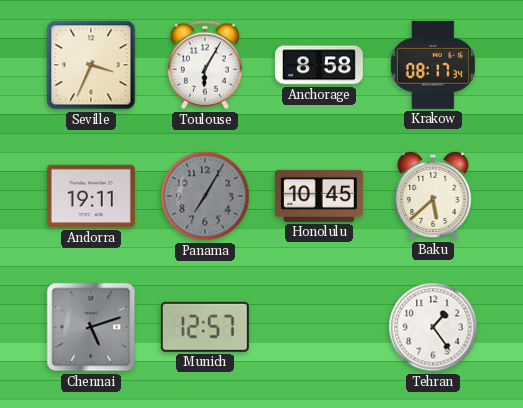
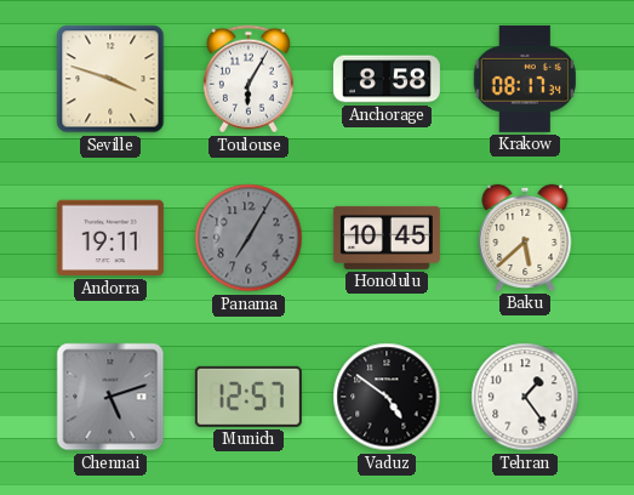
Seville: 3:34 -> 3:48
Vaduz: none -> 4:51
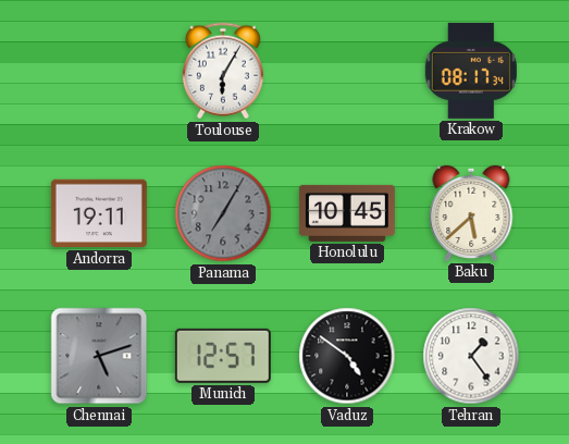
Seville: 3:48 -> none
Anchorage: 8:58 -> none
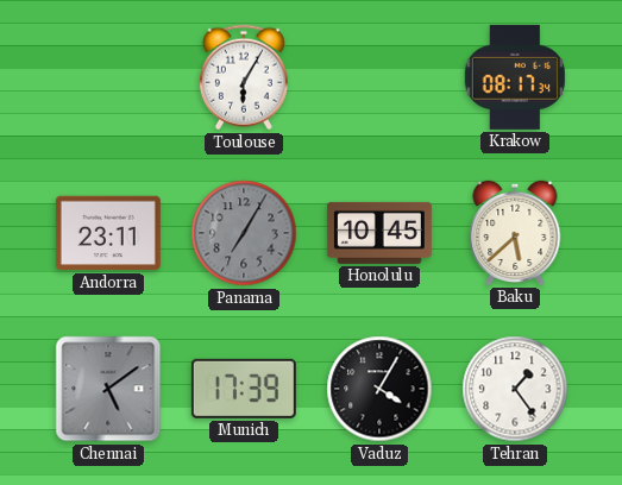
Andorra: 19:11 -> 23:11
Chennai: 5:12 -> 5:09
Munich: 12:57 -> 17:39
Vaduz: 4:51 -> 4:05
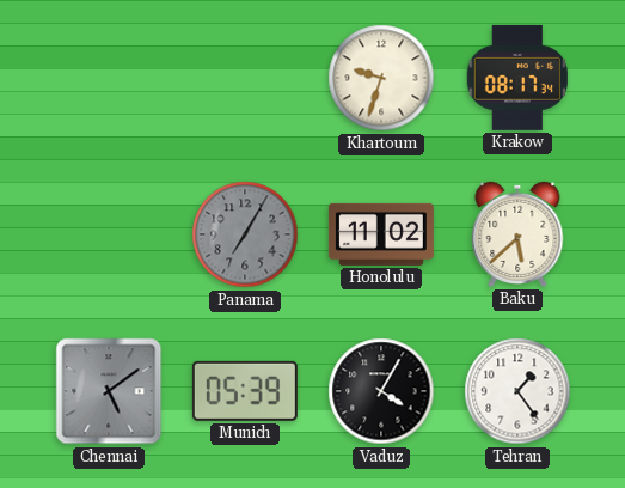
Toulouse: 6:05 -> none
Khartoum: none -> 9:33
Andorra: 23:11 -> none
Honolulu: 10:45 -> 11:02
Munich: 17:39 -> 05:39
